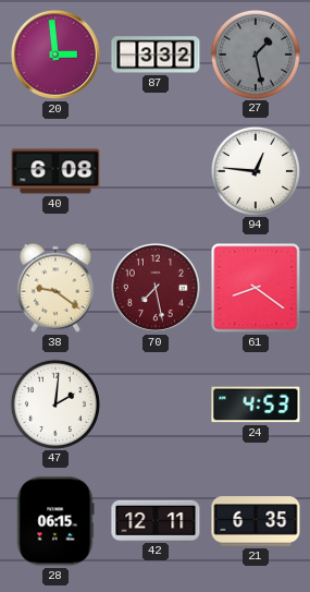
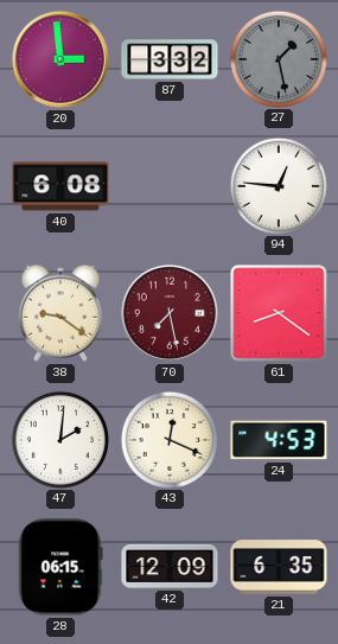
43: none -> 12:19
42: 12:11 -> 12:09
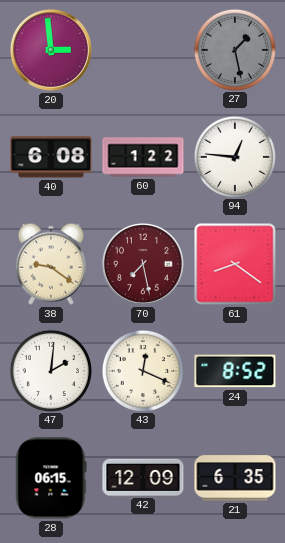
87: 3:32 -> none
60: none -> 1:22
24: 4:53 -> 8:52
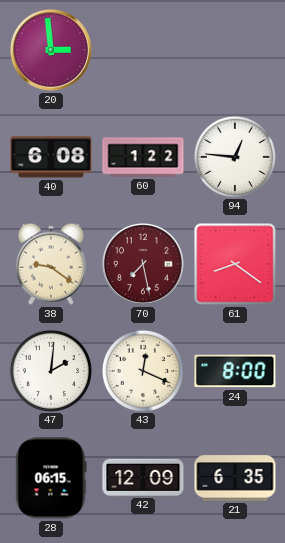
27: 1:28 -> none
24: 8:52 -> 8:00
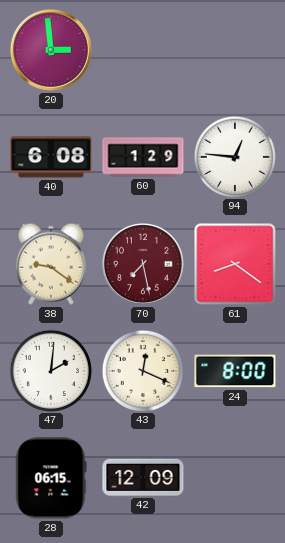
60: 1:22 -> 1:29
21: 6:35 -> none
